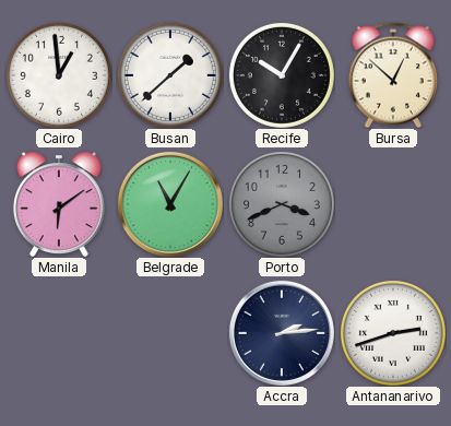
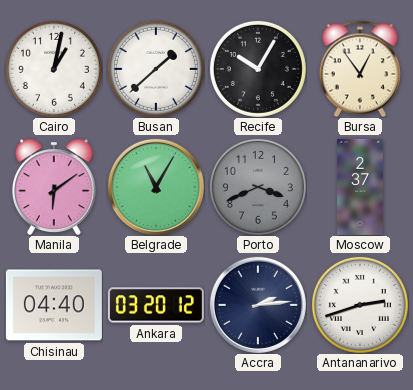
Cairo: 12:59 -> 1:02
Bursa: 12:52 -> 12:54
Moscow: none -> 2:37
Chisinau: none -> 04:40
Ankara: none -> 03:20
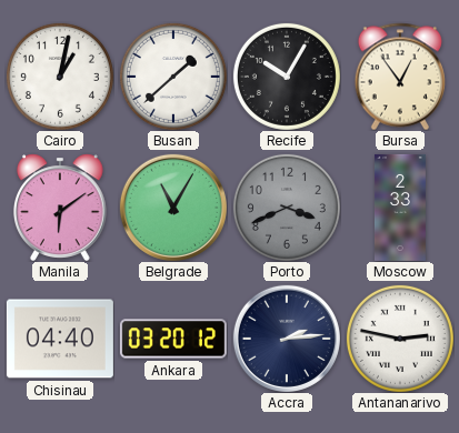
Moscow: 2:37 -> 2:33
Antananarivo: 2:42 -> 2:47
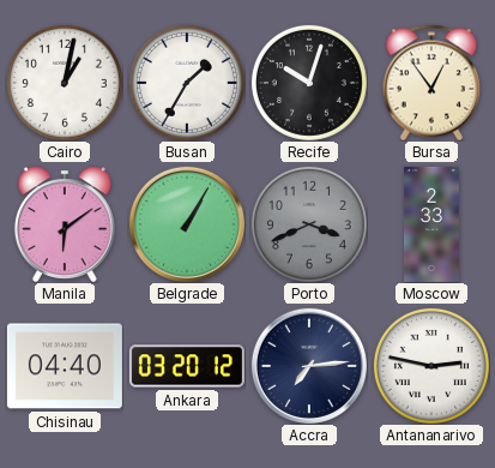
Busan: 1:38 -> 1:35
Recife: 10:05 -> 10:03
Belgrade: 11:05 -> 1:05
Accra: 2:14 -> 7:14
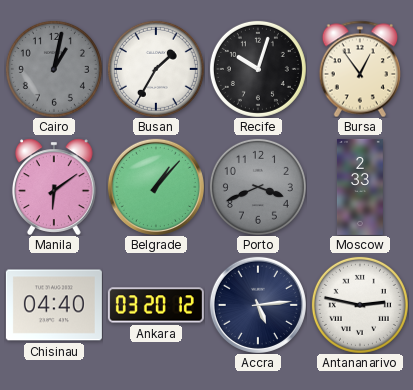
Cairo dial: white -> grey
Belgrade: 1:05 -> 1:07
Accra: 7:14 -> 5:14
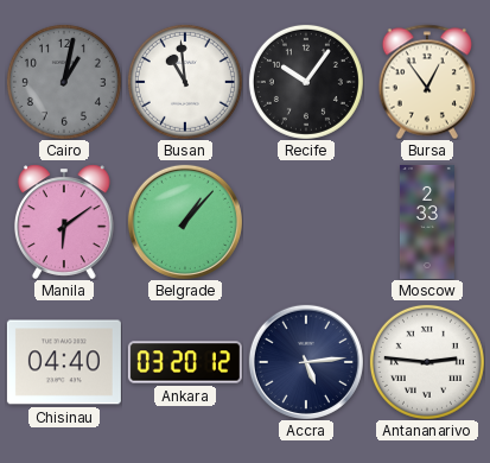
Busan: 1:35 -> 10:59
Recife: 10:03 -> 10:06
Porto: 3:41 -> none
Antananarivo: 2:47 -> 2:46
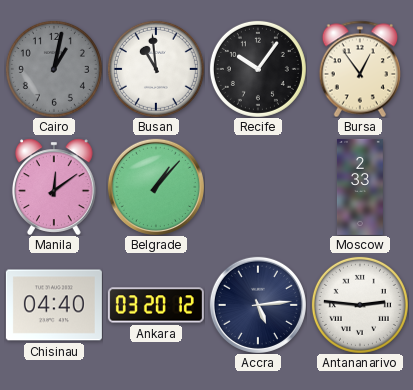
Manila: 6:09 -> 12:09
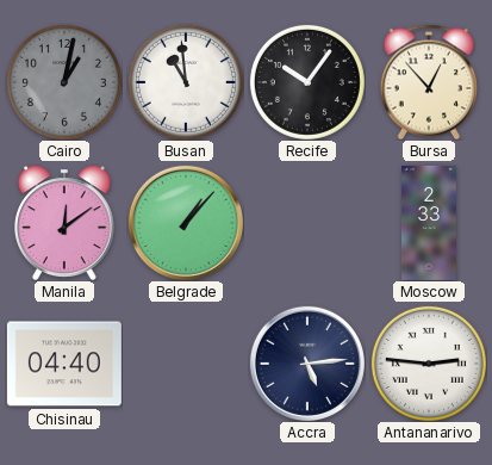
Bursa: 12:54 -> 12:53
Ankara: 03:20 -> none
